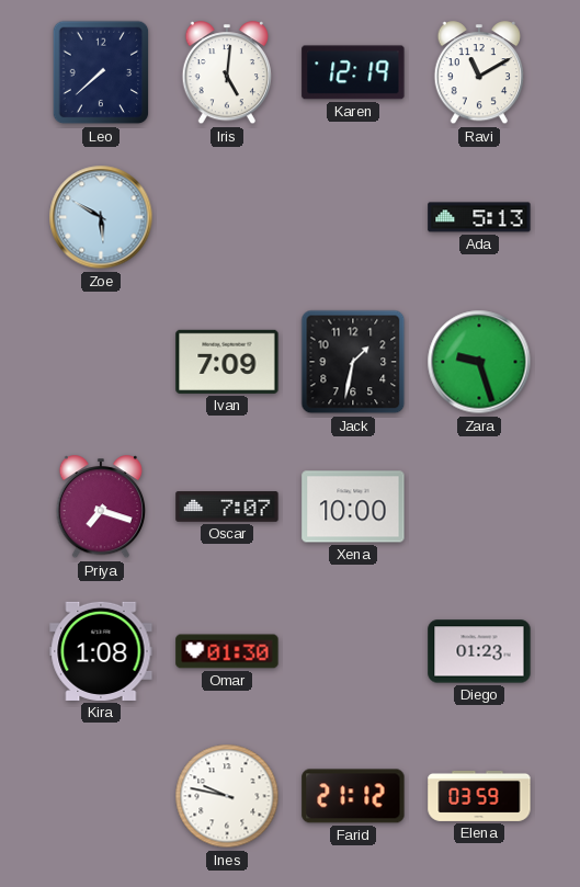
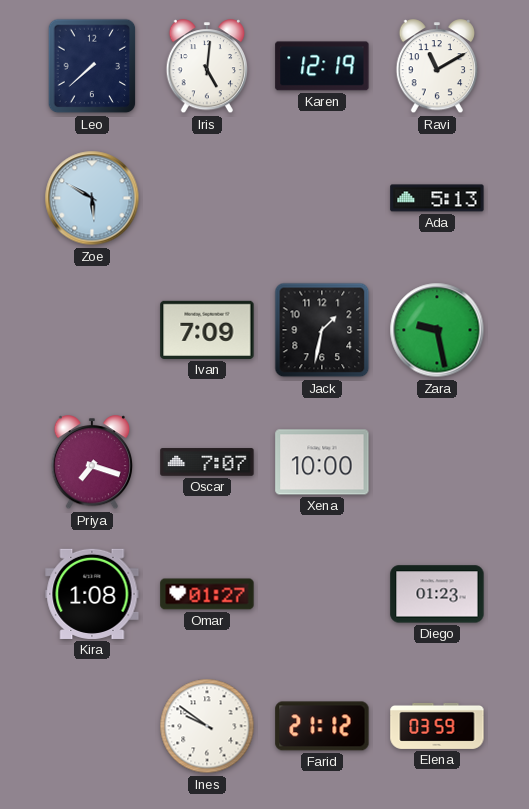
Zara: 9:27 -> 9:28
Omar: 01:30 -> 01:27
Ines: 9:47 -> 9:51
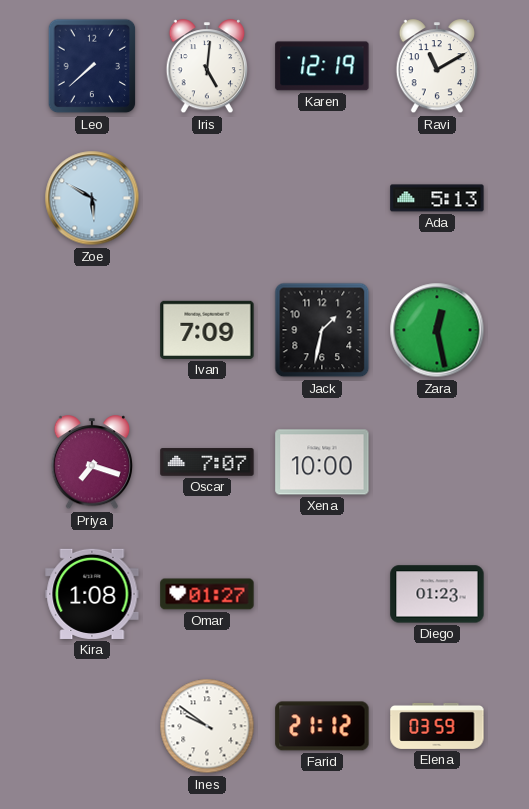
Zara: 9:28 -> 12:28
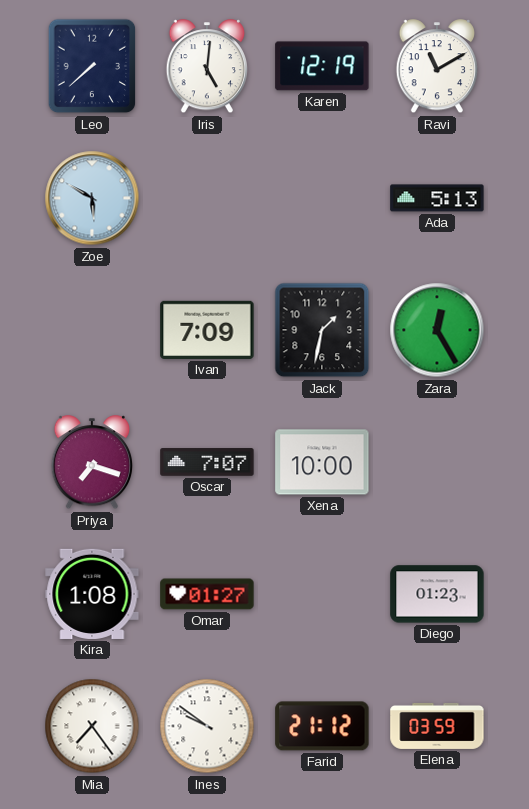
Zara: 12:28 -> 12:25
Mia: none -> 7:24
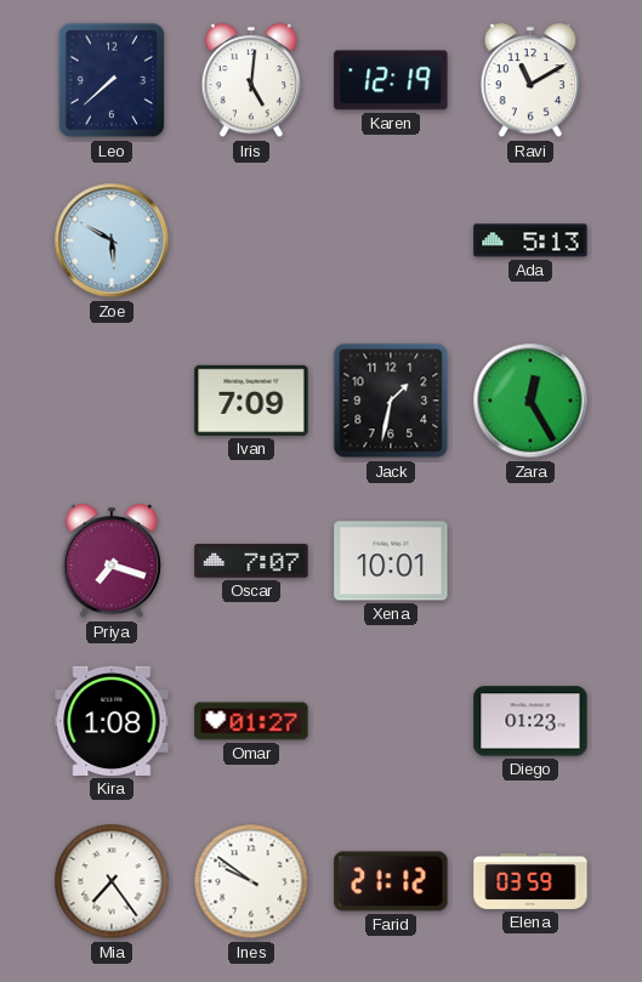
Xena: 10:00 -> 10:01
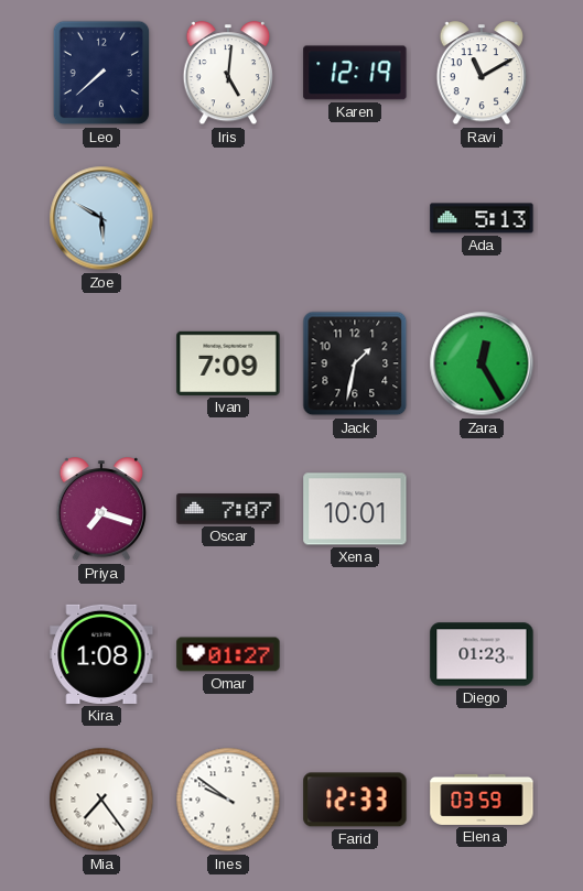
Farid: 21:12 -> 12:33
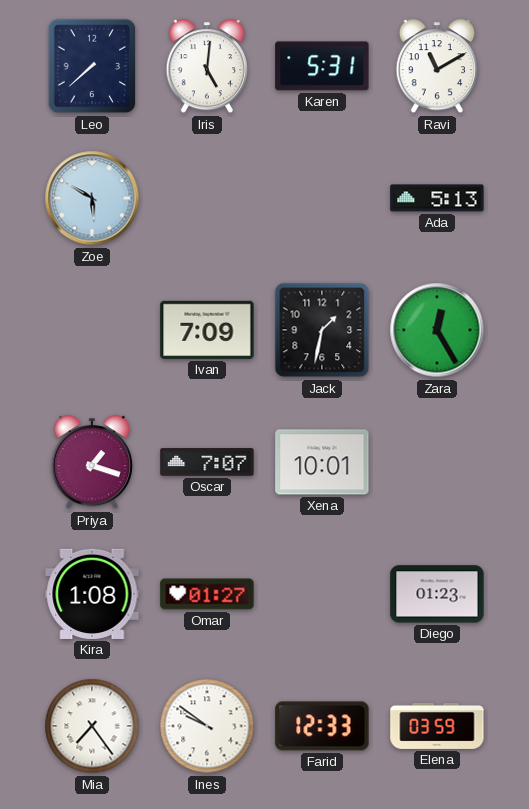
Karen: 12:19 -> 5:31
Priya: 7:18 -> 1:18
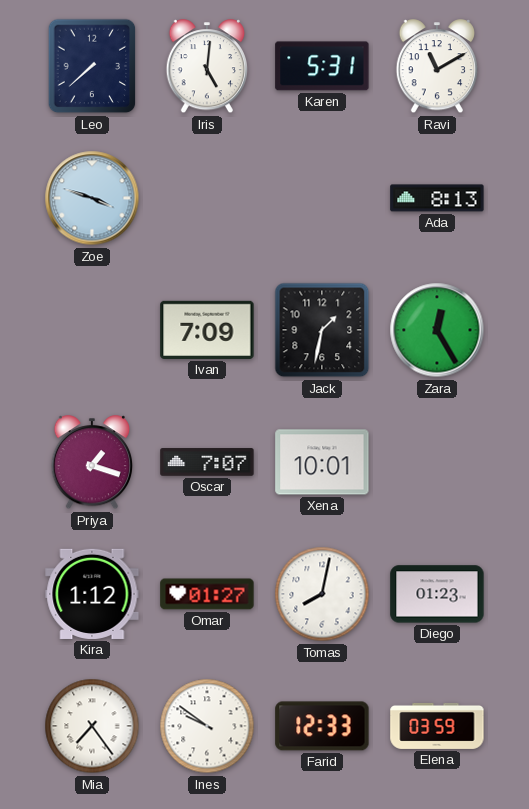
Zoe: 5:50 -> 3:48
Ada: 5:13 -> 8:13
Kira: 1:08 -> 1:12
Tomas: none -> 8:02
